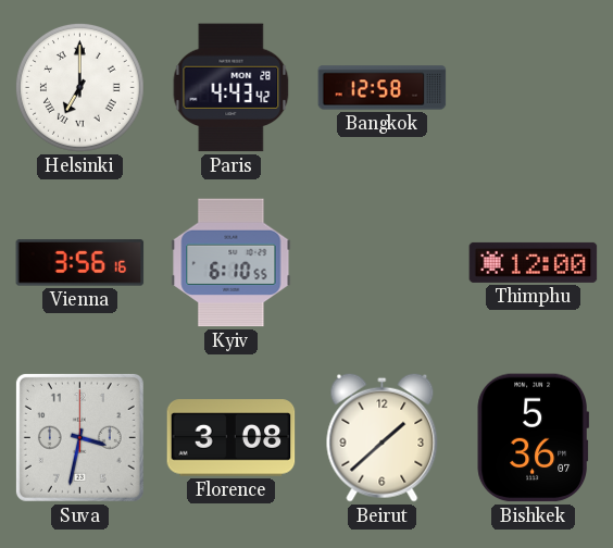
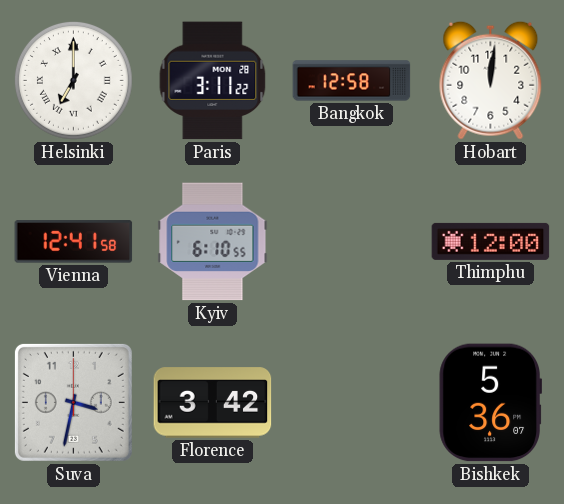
Paris: 4:43 -> 3:11
Hobart: none -> 12:01
Vienna: 3:56 -> 12:41
Florence: 3:08 -> 3:42
Beirut: 1:38 -> none
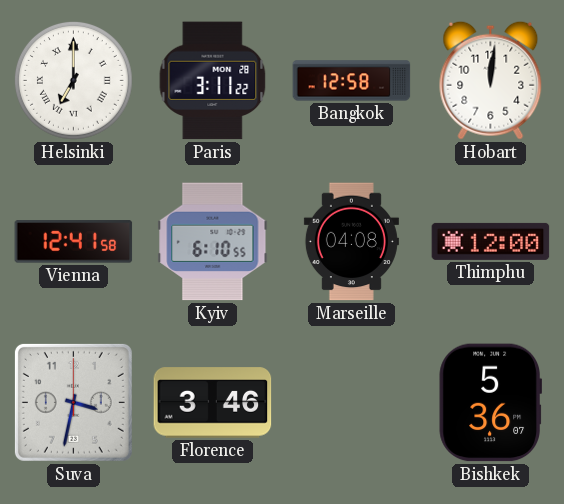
Marseille: none -> 04:08
Florence: 3:42 -> 3:46
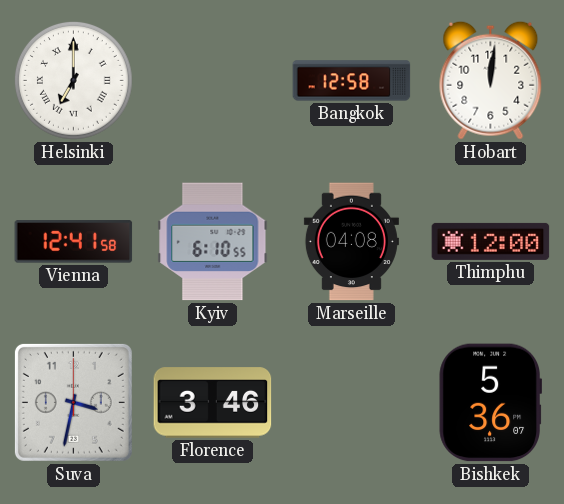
Paris: 3:11 -> none
